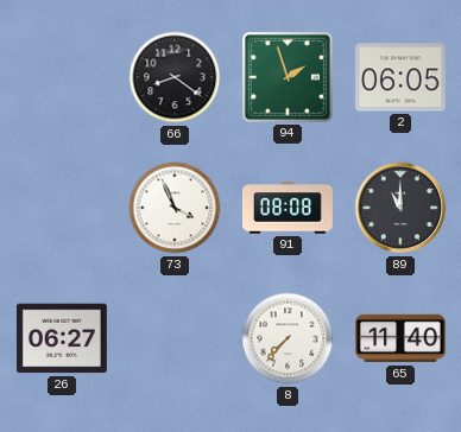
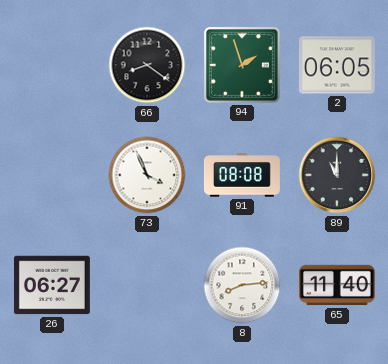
8: 7:37 -> 8:14
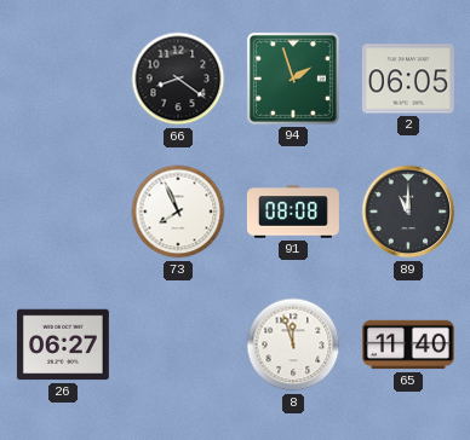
73: 3:56 -> 7:56
8: 8:14 -> 11:57
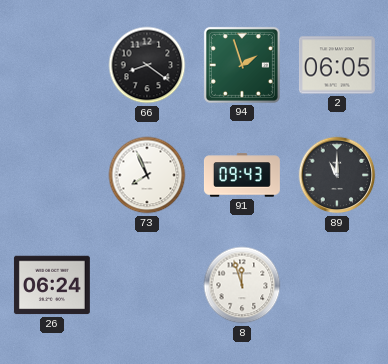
91: 08:08 -> 09:43
26: 06:27 -> 06:24
65: 11:40 -> none
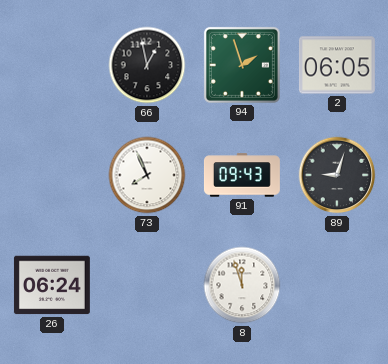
66: 8:21 -> 12:58
89: 11:00 -> 9:03
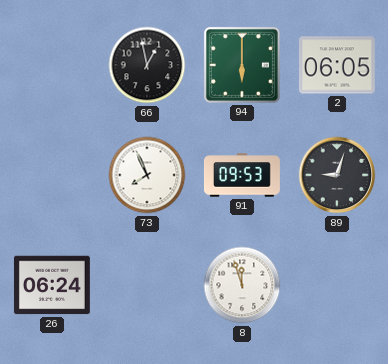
94: 1:57 -> 6:00
91: 09:43 -> 09:53
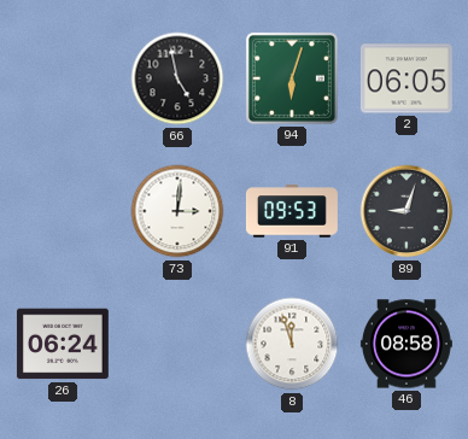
66: 12:58 -> 4:58
94: 6:00 -> 6:03
73: 7:56 -> 3:01
46: none -> 08:58
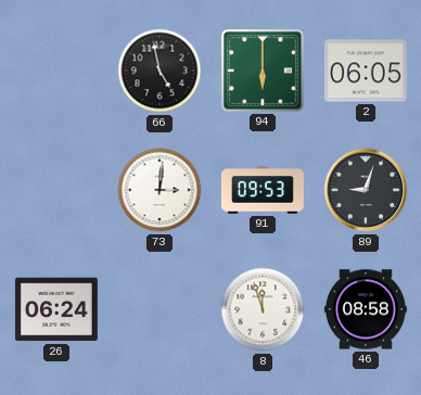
94: 6:03 -> 6:00
